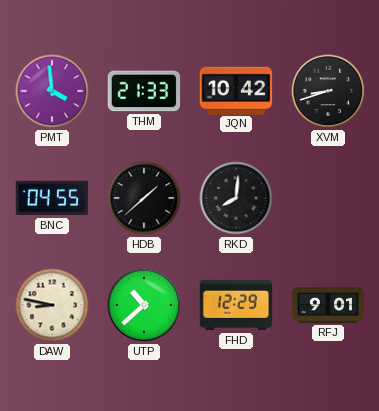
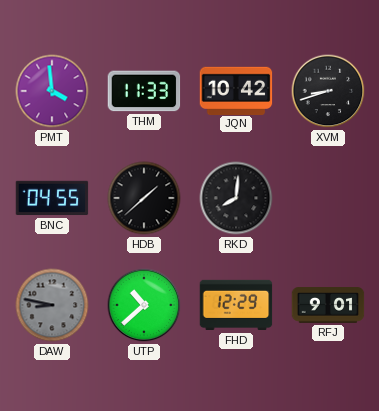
THM: 21:33 -> 11:33
DAW dial: cream -> grey
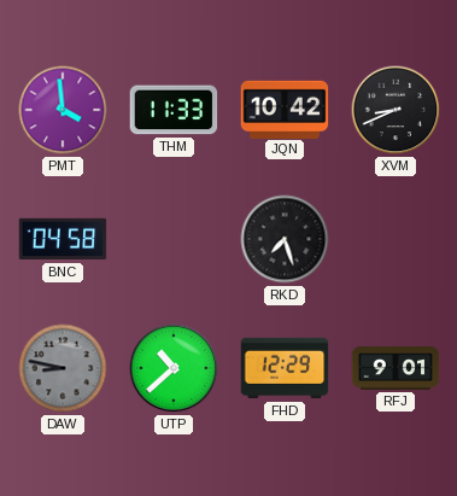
XVM: 8:42 -> 8:41
BNC: 04:55 -> 04:58
HDB: 1:38 -> none
RKD: 8:01 -> 7:27
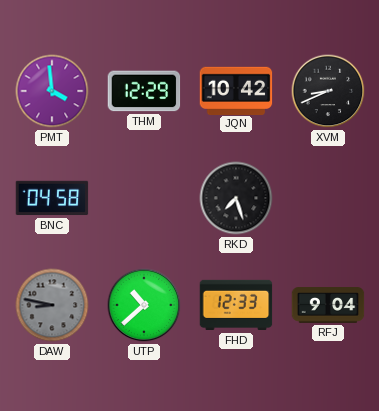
THM: 11:33 -> 12:29
FHD: 12:29 -> 12:33
RFJ: 9:01 -> 9:04
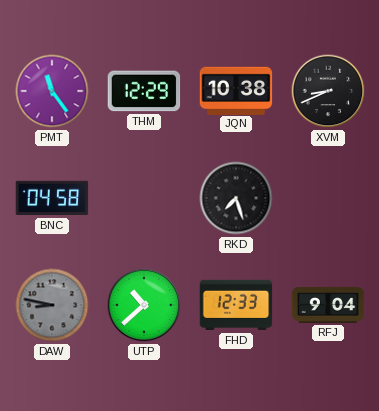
PMT: 3:59 -> 11:24
JQN: 10:42 -> 10:38
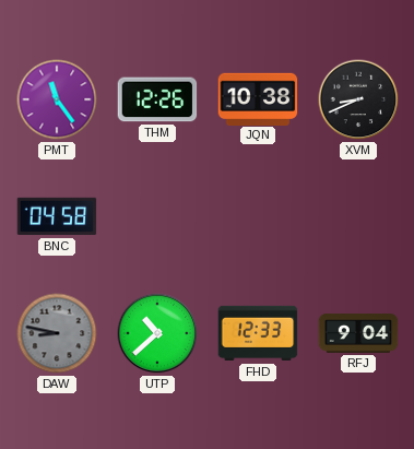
THM: 12:29 -> 12:26
RKD: 7:27 -> none
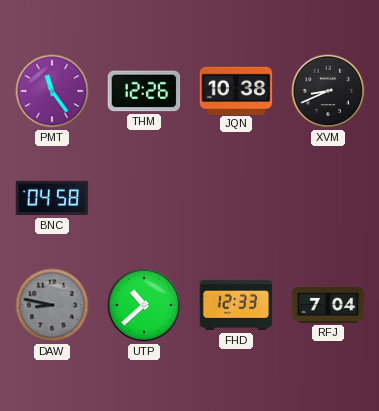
RFJ: 9:04 -> 7:04
